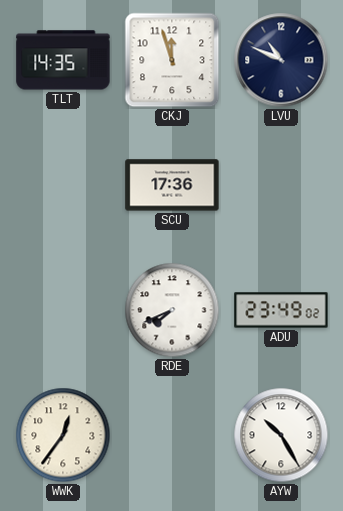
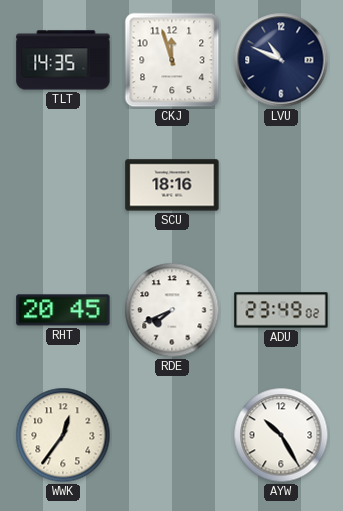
SCU: 17:36 -> 18:16
RHT: none -> 20:45
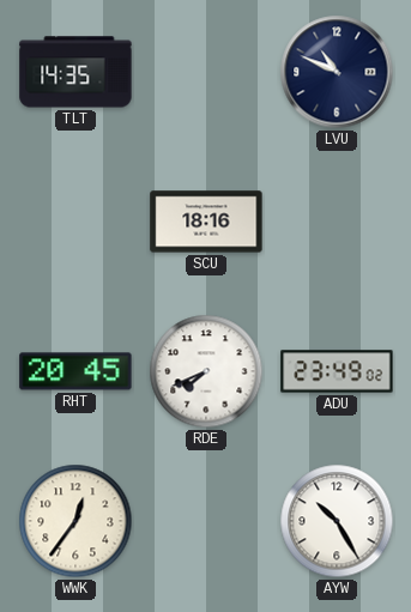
CKJ: 11:57 -> none
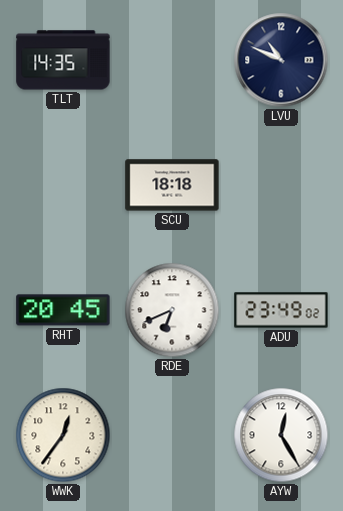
SCU: 18:16 -> 18:18
RDE: 7:41 -> 6:41
AYW: 10:25 -> 12:25
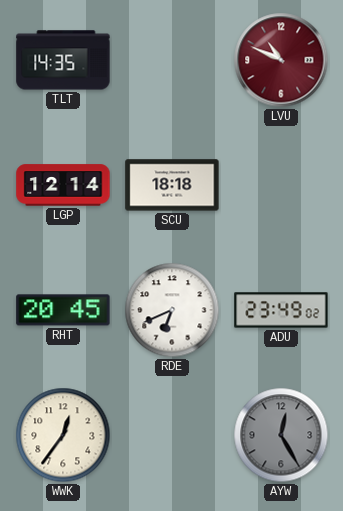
LVU dial: navy -> burgundy
LGP: none -> 12:14
AYW dial: white -> grey
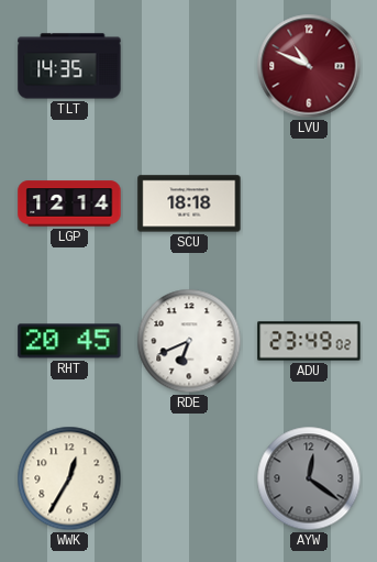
WWK: 12:36 -> 12:35
AYW: 12:25 -> 12:21
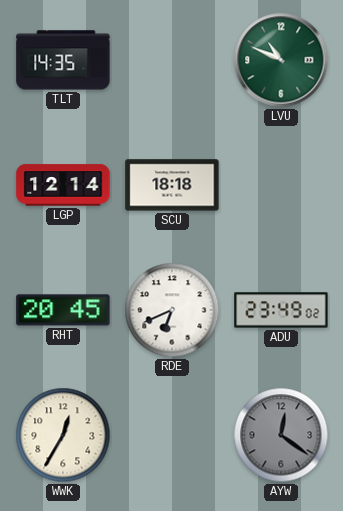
LVU dial: burgundy -> green
